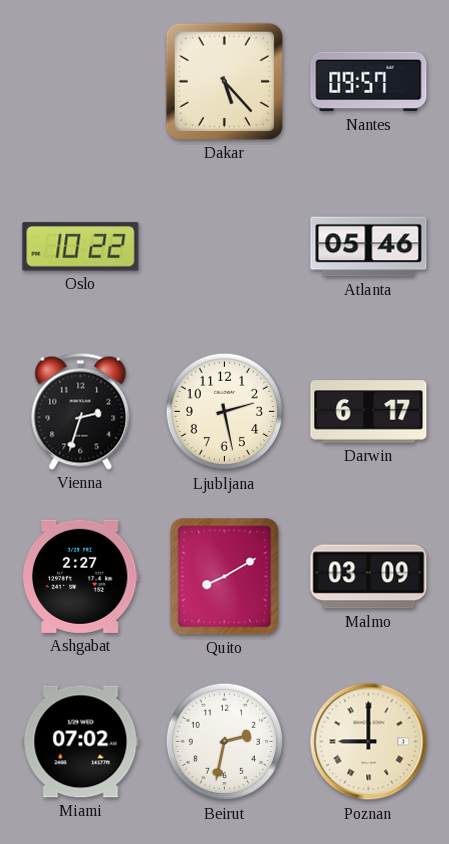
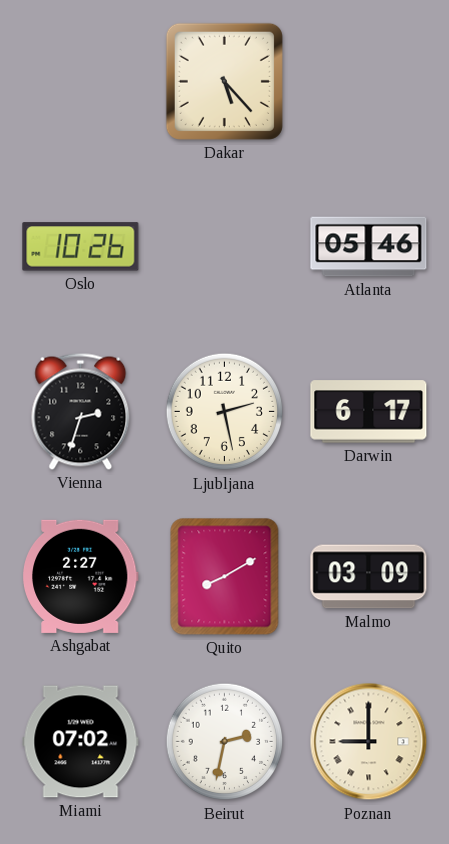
Nantes: 09:57 -> none
Oslo: 10:22 -> 10:26
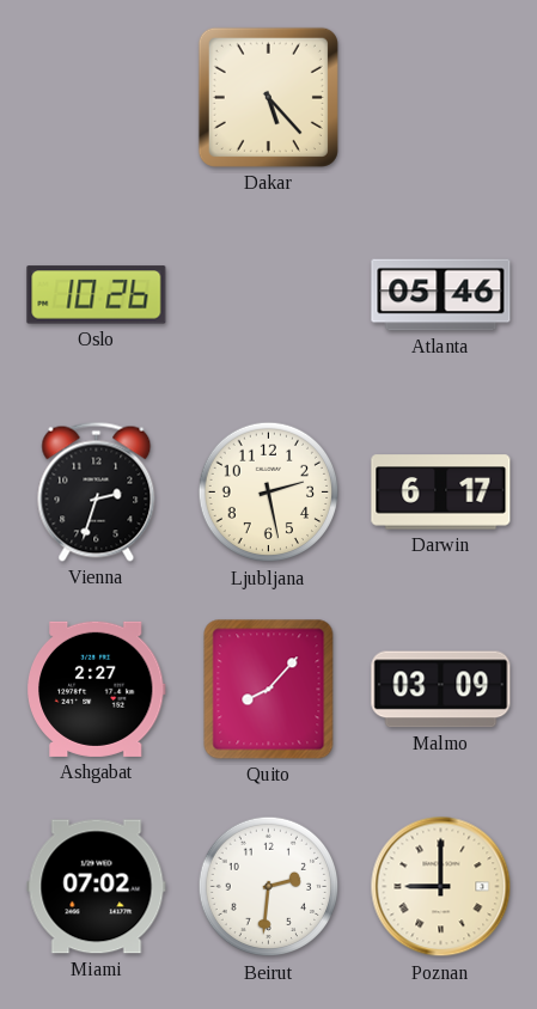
Quito: 8:10 -> 8:07
Beirut: 2:32 -> 2:31
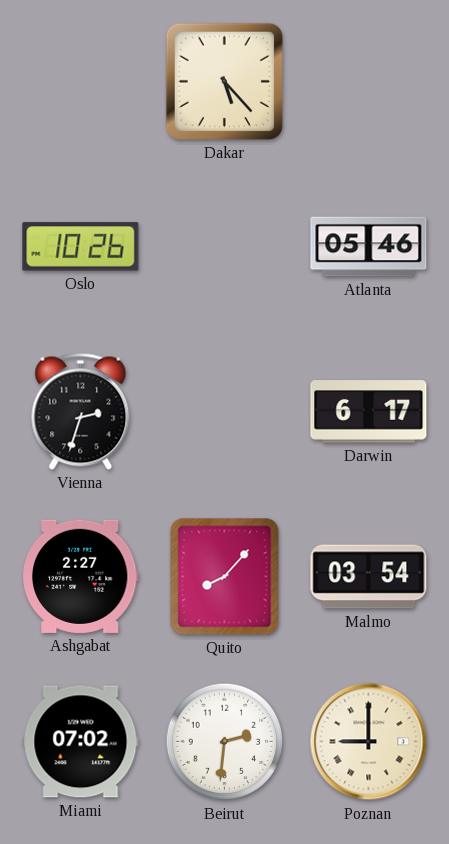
Ljubljana: 2:28 -> none
Malmo: 03:09 -> 03:54
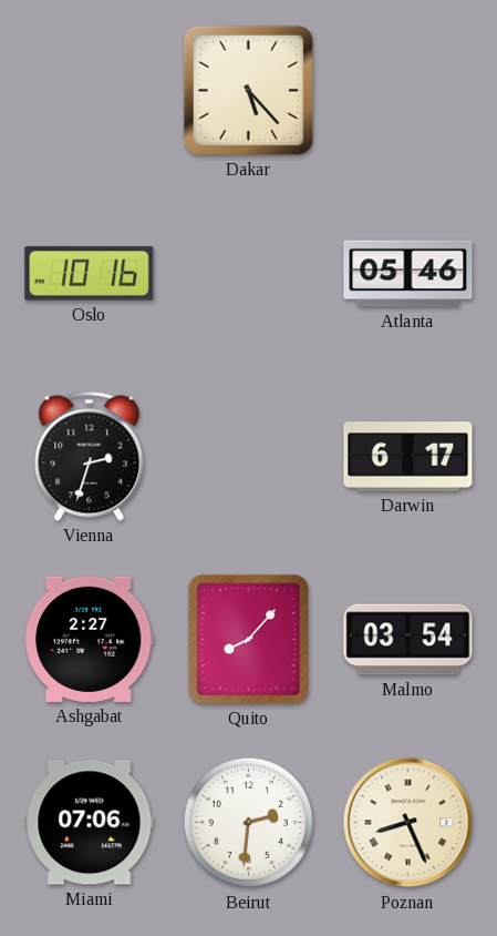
Oslo: 10:26 -> 10:16
Miami: 07:02 -> 07:06
Poznan: 9:00 -> 8:26
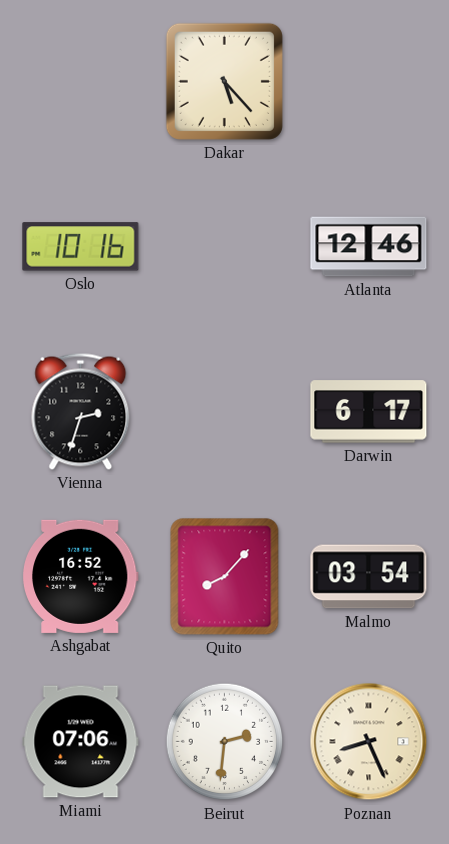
Atlanta: 05:46 -> 12:46
Ashgabat: 2:27 -> 16:52
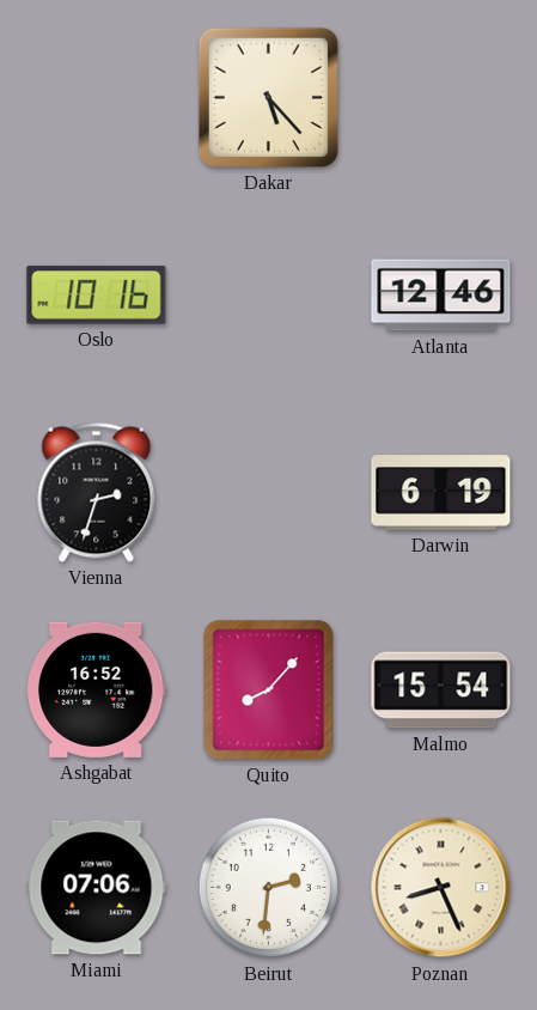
Darwin: 6:17 -> 6:19
Malmo: 03:54 -> 15:54
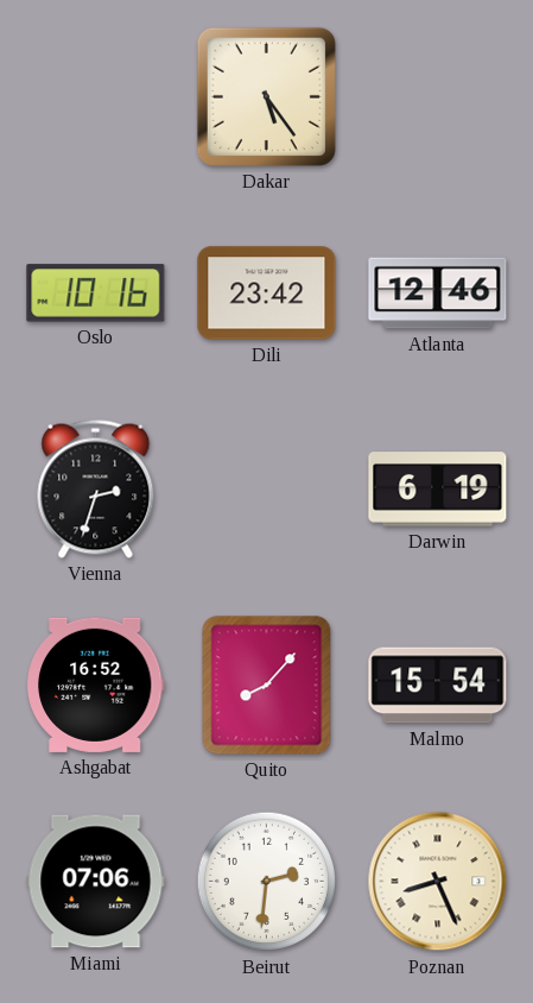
Dakar: 5:23 -> 5:24
Dili: none -> 23:42
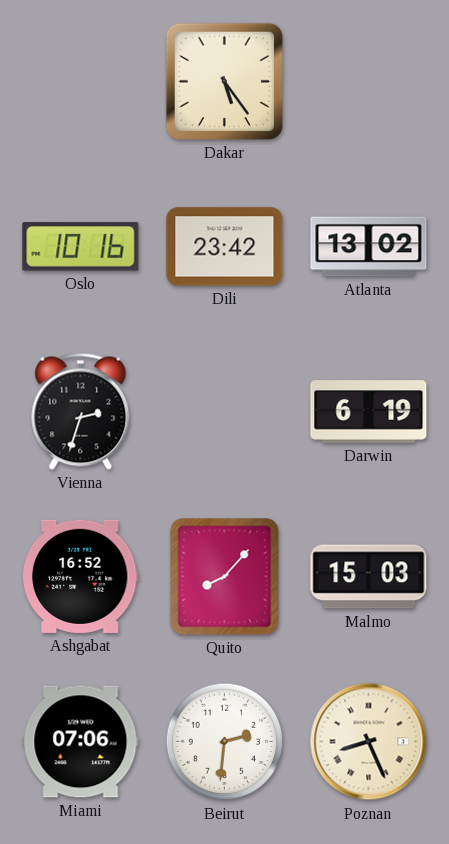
Atlanta: 12:46 -> 13:02
Malmo: 15:54 -> 15:03
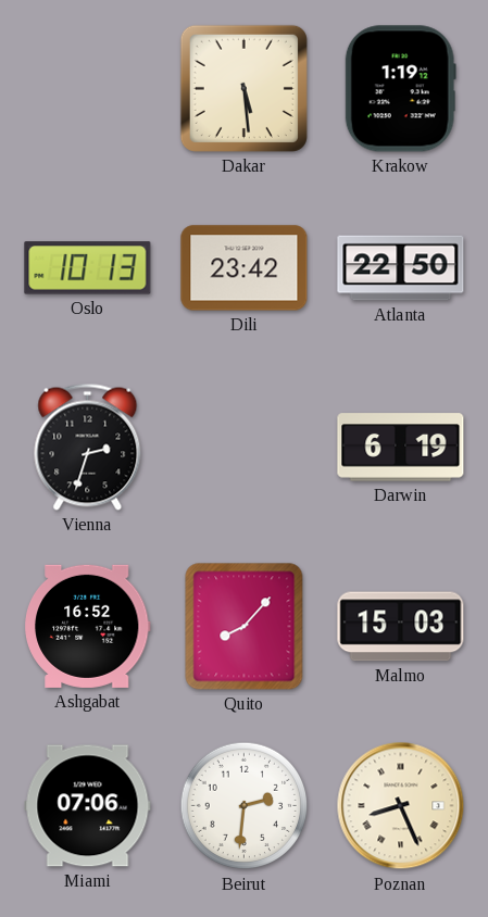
Dakar: 5:24 -> 5:29
Krakow: none -> 1:19
Oslo: 10:16 -> 10:13
Atlanta: 13:02 -> 22:50
